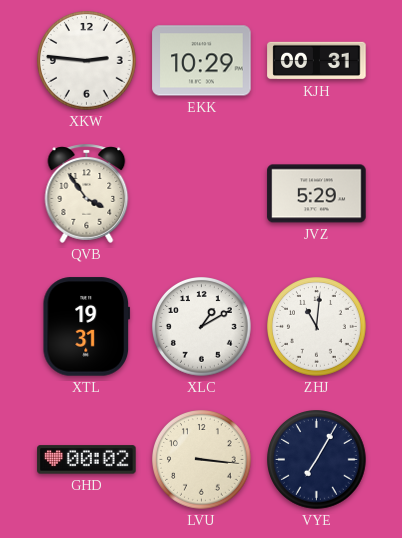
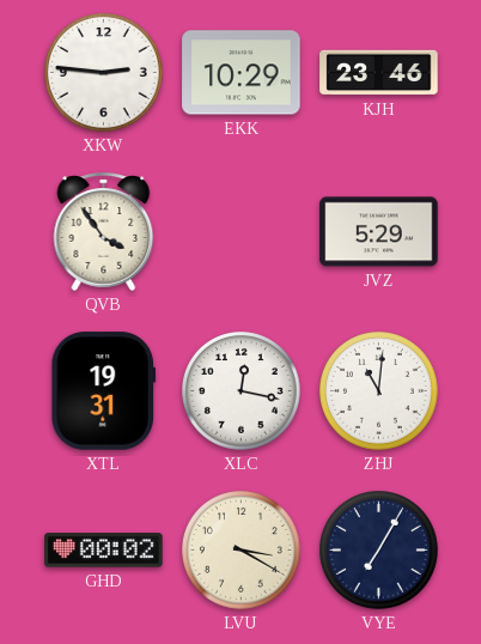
KJH: 00:31 -> 23:46
XLC: 1:10 -> 12:17
LVU: 3:16 -> 3:20
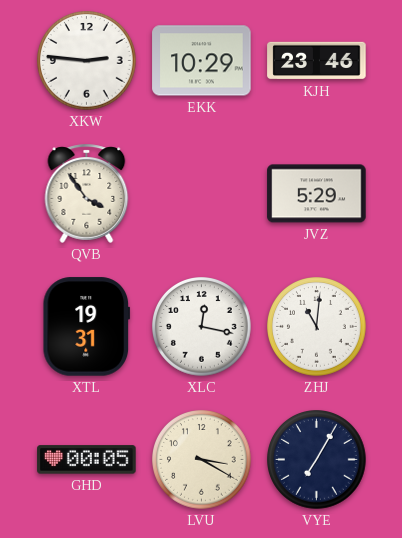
GHD: 00:02 -> 00:05
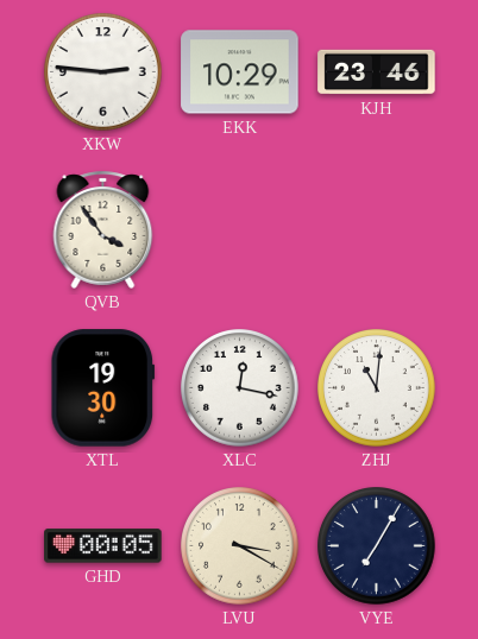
JVZ: 5:29 -> none
XTL: 19:31 -> 19:30
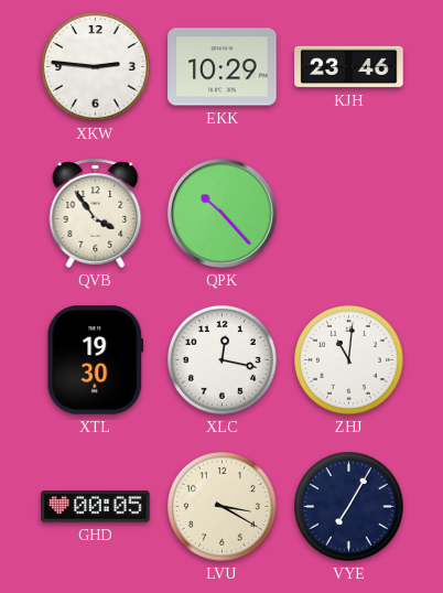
QPK: none -> 10:23
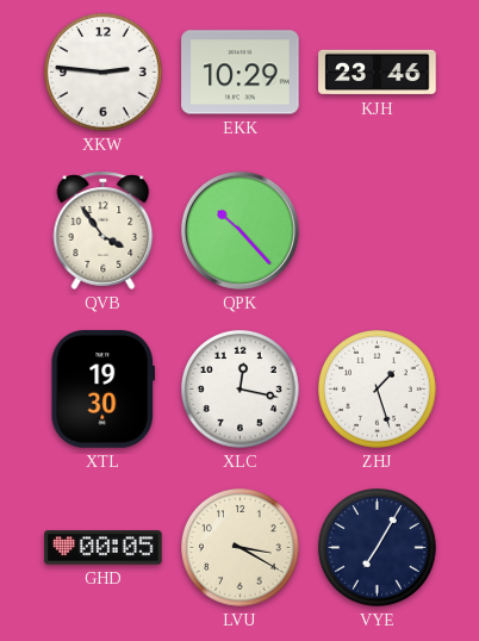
ZHJ: 11:01 -> 1:27
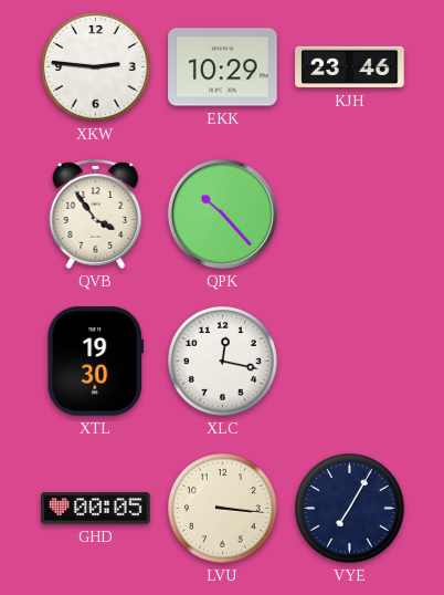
ZHJ: 1:27 -> none
LVU: 3:20 -> 3:16
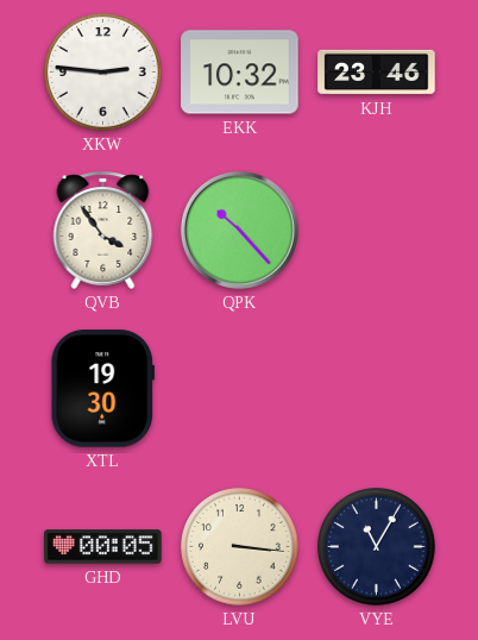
EKK: 10:29 -> 10:32
XLC: 12:17 -> none
VYE: 7:05 -> 11:05
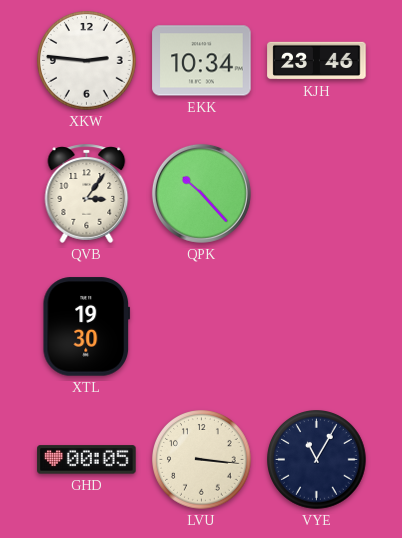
EKK: 10:32 -> 10:34
QVB: 3:54 -> 3:06
